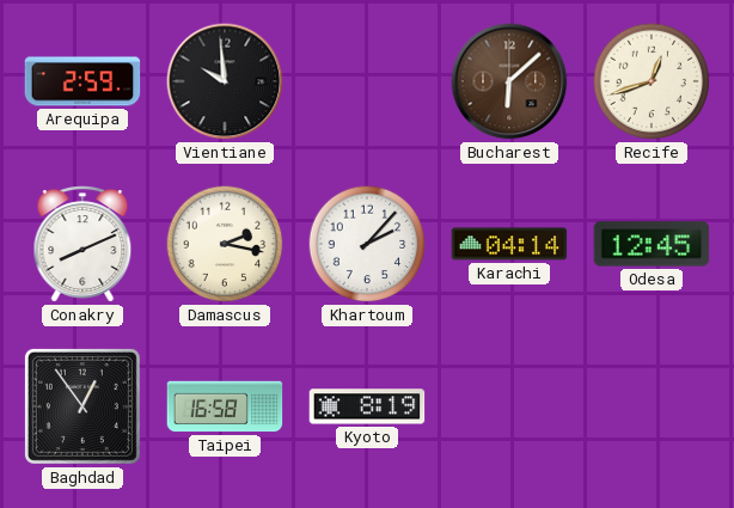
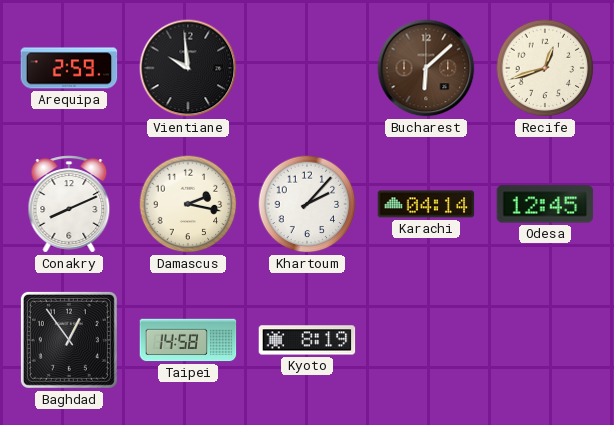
Taipei: 16:58 -> 14:58
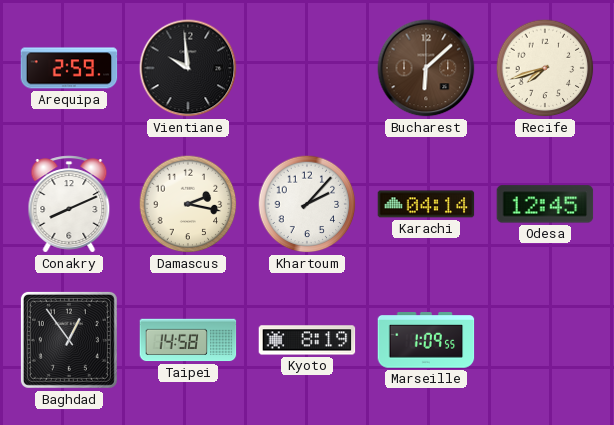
Recife: 12:42 -> 7:42
Marseille: none -> 1:09
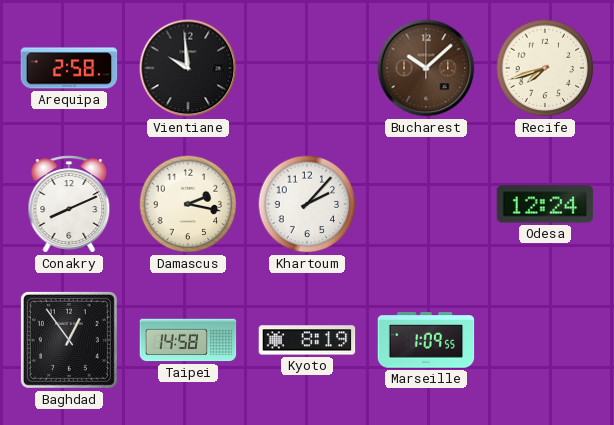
Arequipa: 2:59 -> 2:58
Bucharest: 6:08 -> 10:08
Karachi: 04:14 -> none
Odesa: 12:45 -> 12:24
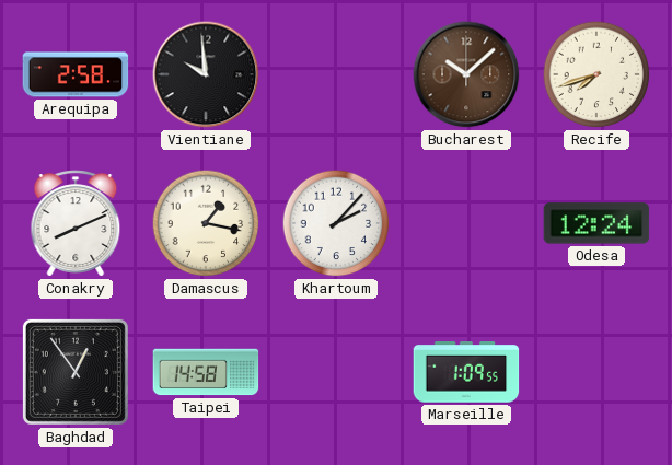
Damascus: 2:17 -> 1:17
Kyoto: 8:19 -> none
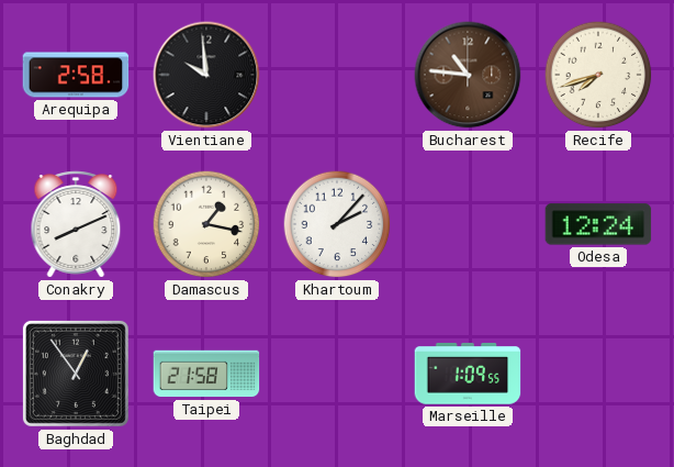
Bucharest: 10:08 -> 10:46
Taipei: 14:58 -> 21:58
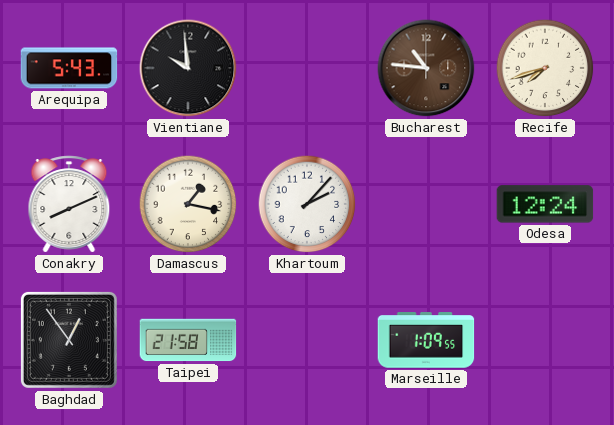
Arequipa: 2:58 -> 5:43
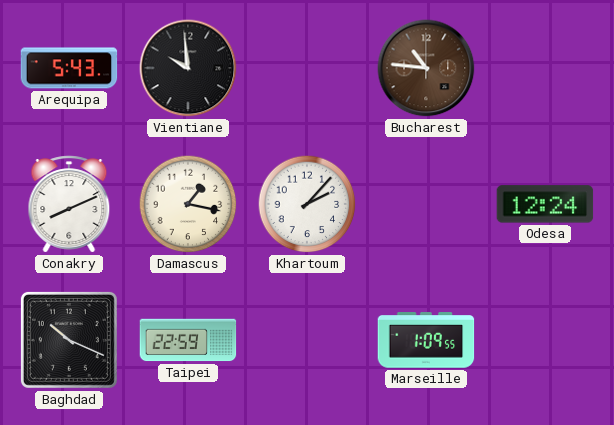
Recife: 7:42 -> none
Baghdad: 12:54 -> 10:19
Taipei: 21:58 -> 22:59
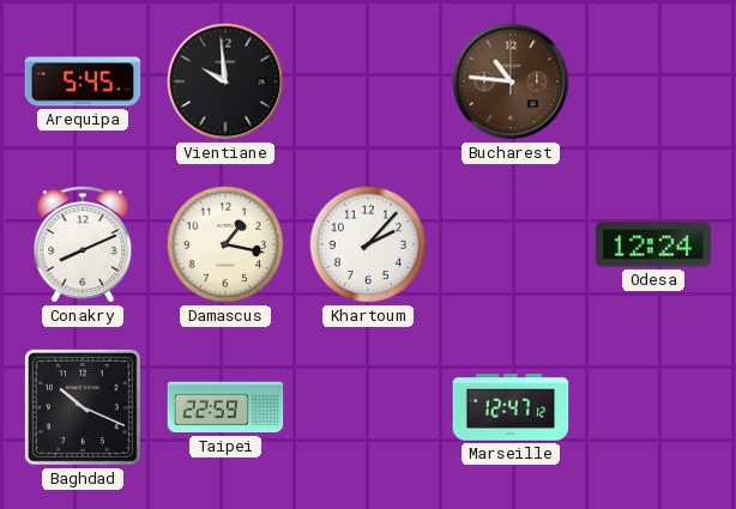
Arequipa: 5:43 -> 5:45
Marseille: 1:09 -> 12:47
